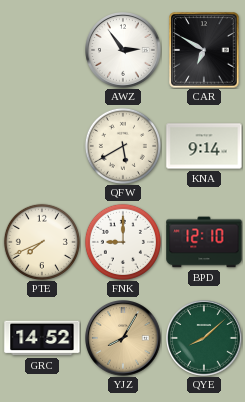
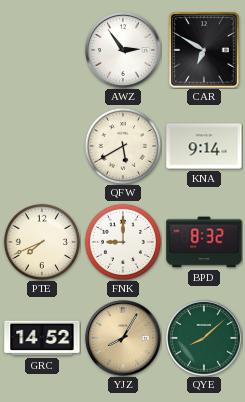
BPD: 12:10 -> 8:32
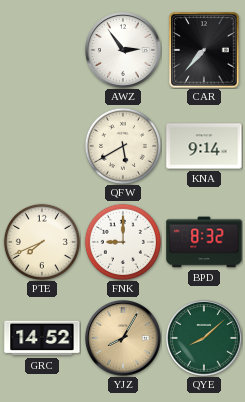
CAR: 6:50 -> 7:37
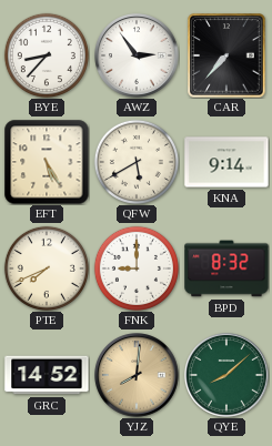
BYE: none -> 8:37
EFT: none -> 5:25
YJZ: 8:05 -> 8:01
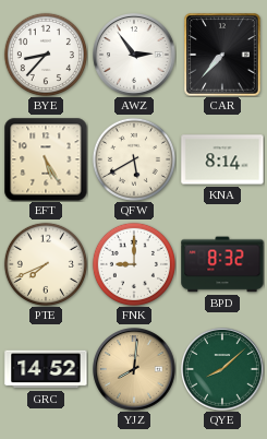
KNA: 9:14 -> 8:14
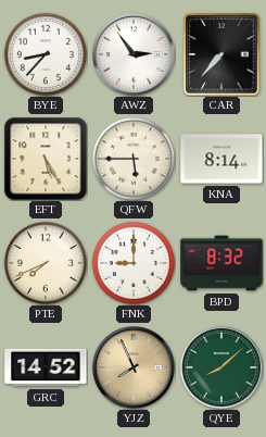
QFW: 5:40 -> 5:45
YJZ: 8:01 -> 7:56
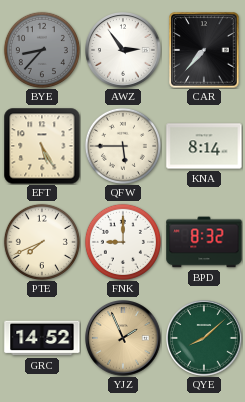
BYE dial: white -> grey
YJZ: 7:56 -> 1:56
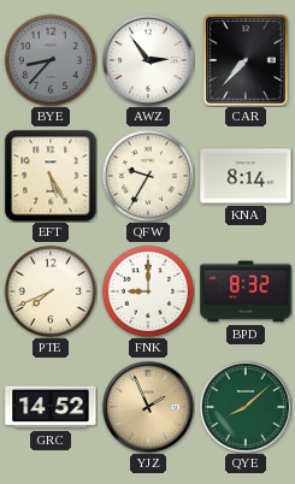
QFW: 5:45 -> 9:35
